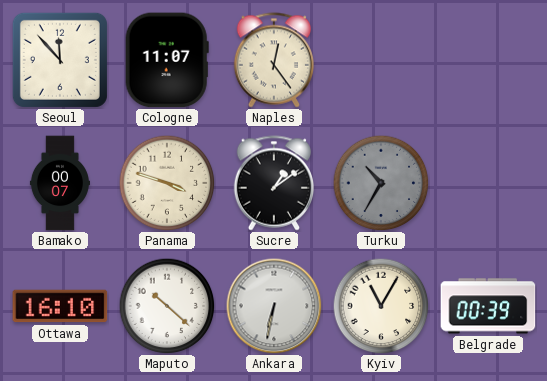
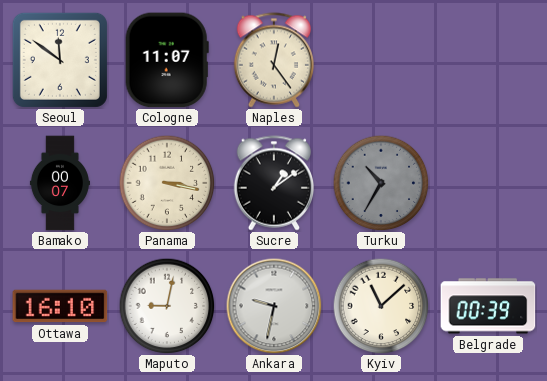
Seoul: 11:53 -> 11:51
Panama: 3:48 -> 3:17
Maputo: 10:22 -> 9:02
Ankara: 6:32 -> 9:32
Kyiv: 11:05 -> 11:08
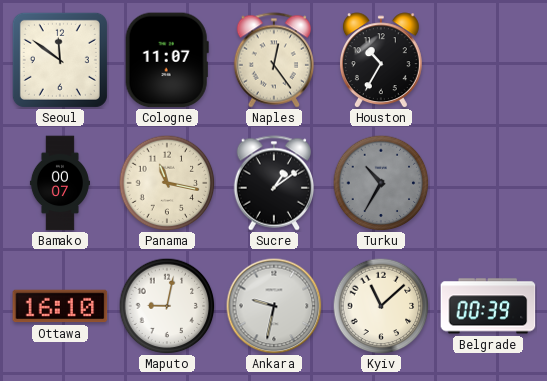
Houston: none -> 10:35
Panama: 3:17 -> 11:17
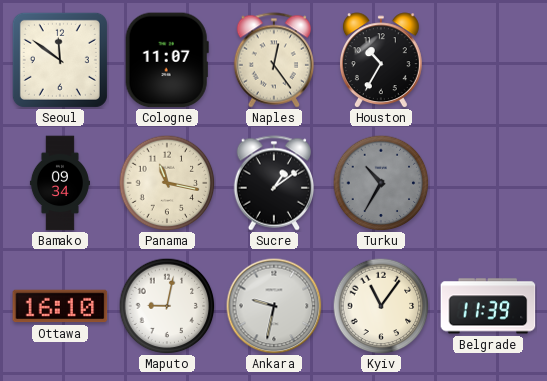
Bamako: 00:07 -> 09:34
Kyiv: 11:08 -> 11:06
Belgrade: 00:39 -> 11:39
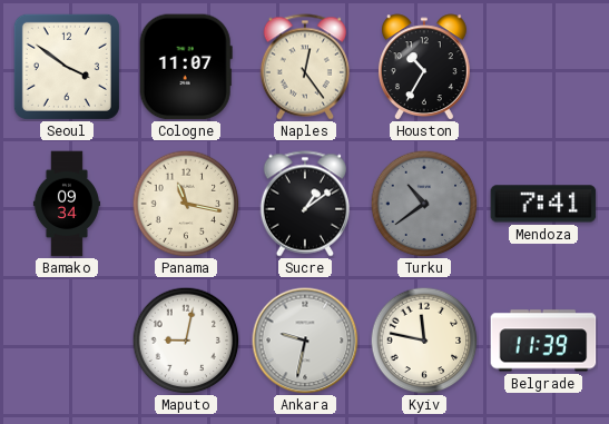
Seoul: 11:51 -> 3:51
Turku: 10:35 -> 10:39
Mendoza: none -> 7:41
Ottawa: 16:10 -> none
Kyiv: 11:06 -> 11:47
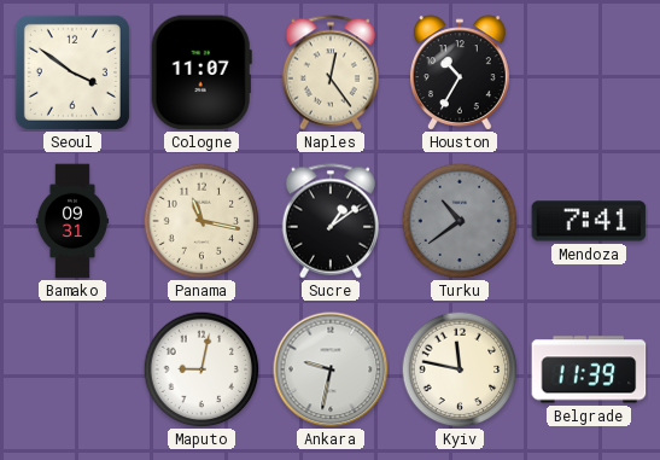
Bamako: 09:34 -> 09:31
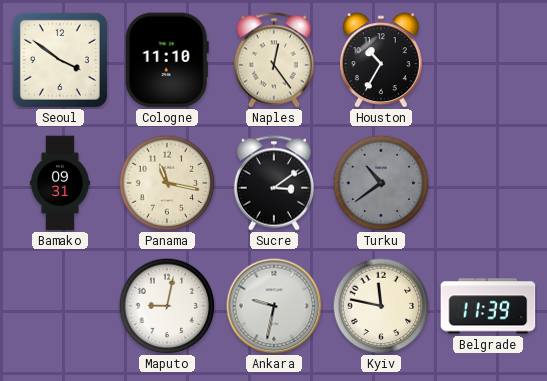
Cologne: 11:07 -> 11:10
Sucre: 1:09 -> 3:09
Mendoza: 7:41 -> none
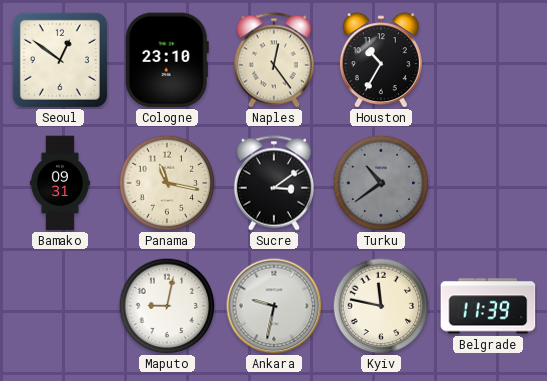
Seoul: 3:51 -> 12:51
Cologne: 11:10 -> 23:10
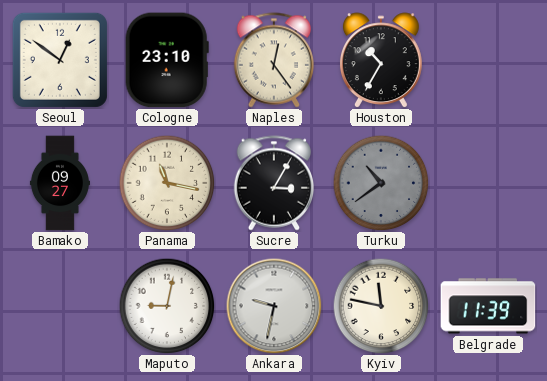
Bamako: 09:31 -> 09:27
Sucre: 3:09 -> 3:05
